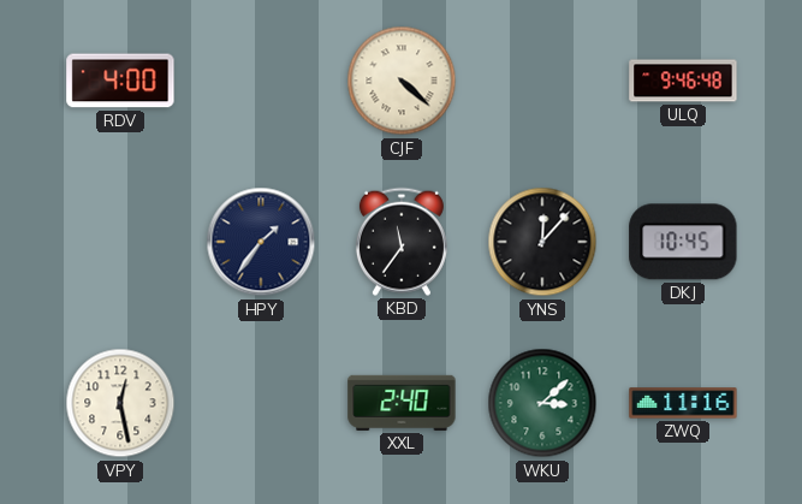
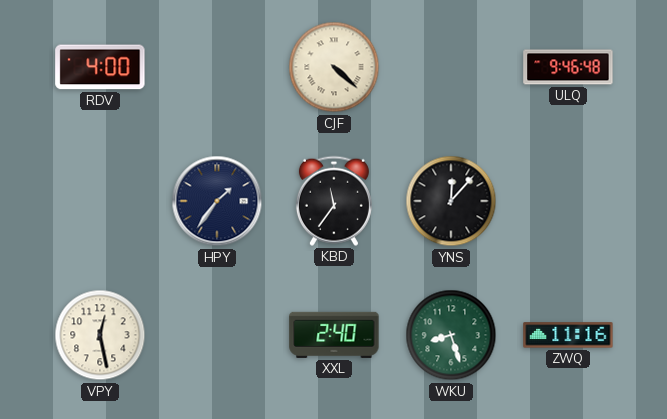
DKJ: 10:45 -> none
WKU: 3:08 -> 8:27
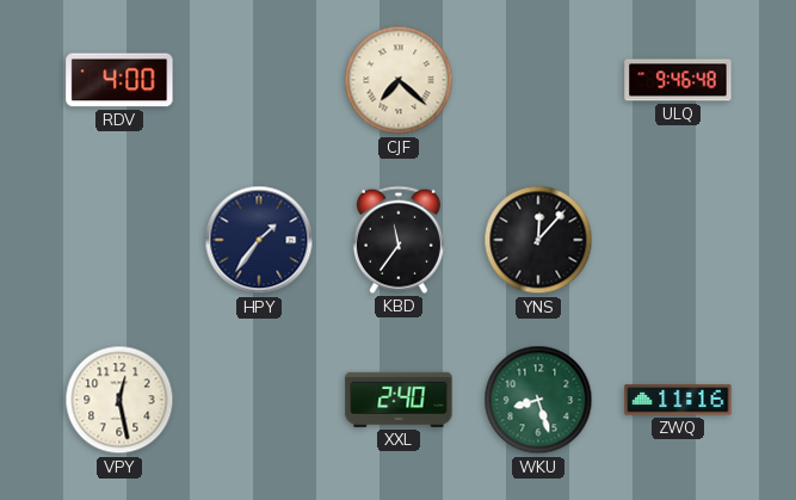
CJF: 4:22 -> 7:22
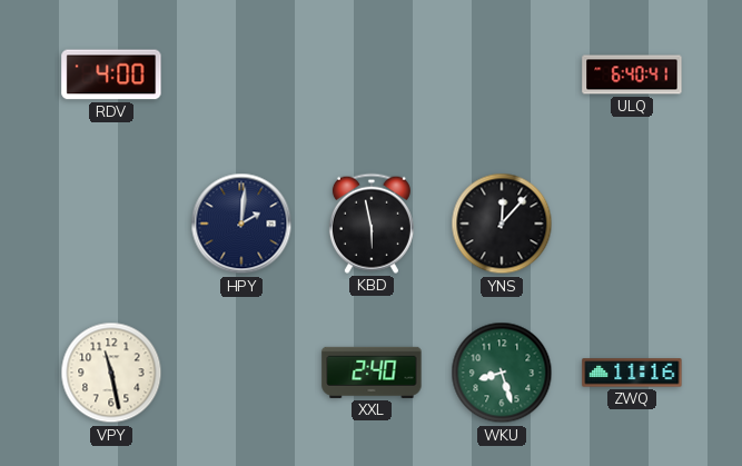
CJF: 7:22 -> none
ULQ: 9:46 -> 6:40
HPY: 1:36 -> 2:01
KBD: 11:36 -> 5:58
VPY: 12:28 -> 11:28
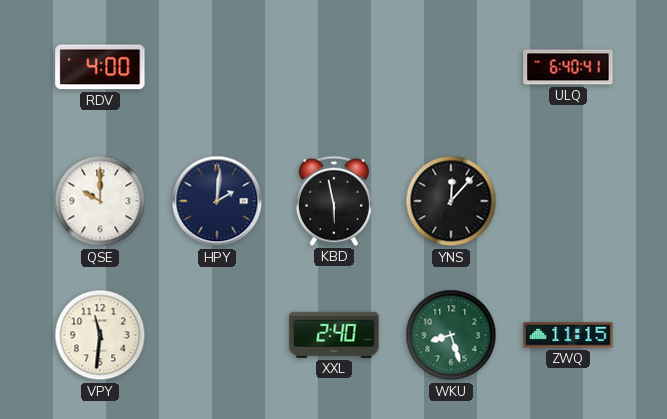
QSE: none -> 10:00
VPY: 11:28 -> 11:31
ZWQ: 11:16 -> 11:15
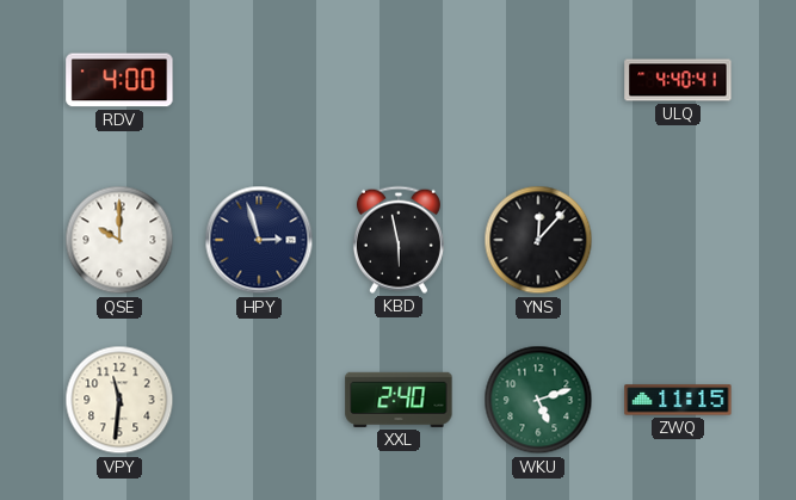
ULQ: 6:40 -> 4:40
HPY: 2:01 -> 2:57
WKU: 8:27 -> 5:12
